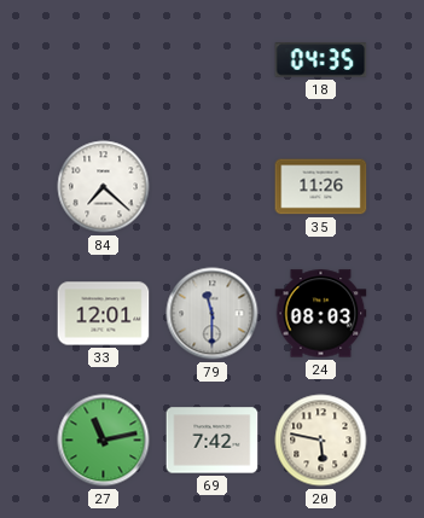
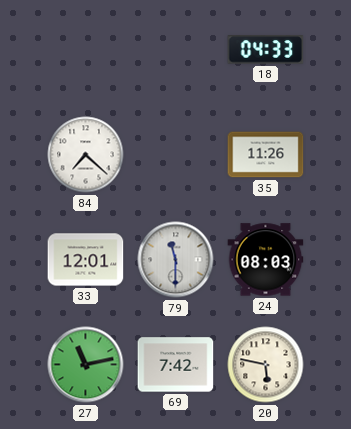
18: 04:35 -> 04:33
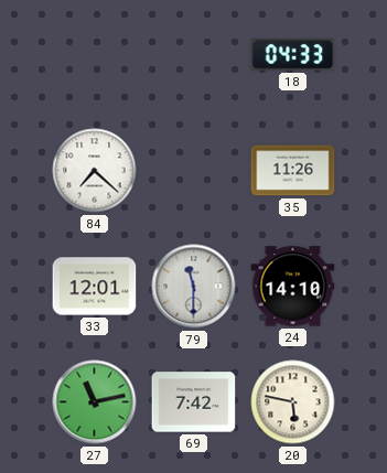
24: 08:03 -> 14:10
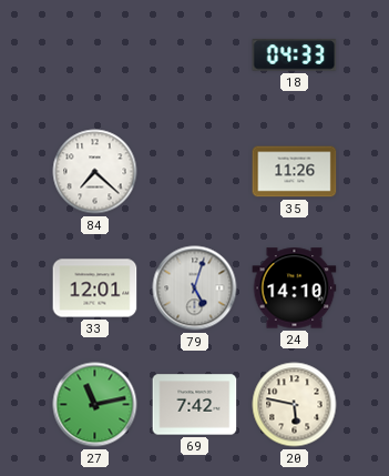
79: 11:30 -> 5:03
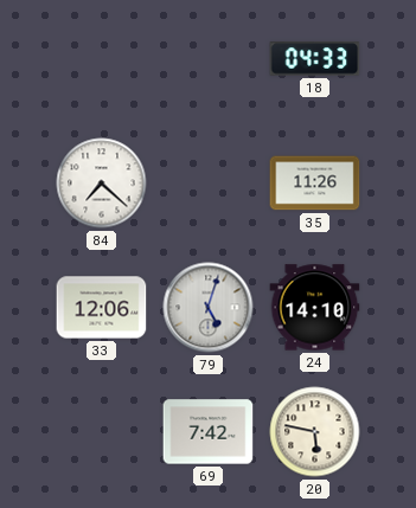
33: 12:01 -> 12:06
27: 11:13 -> none
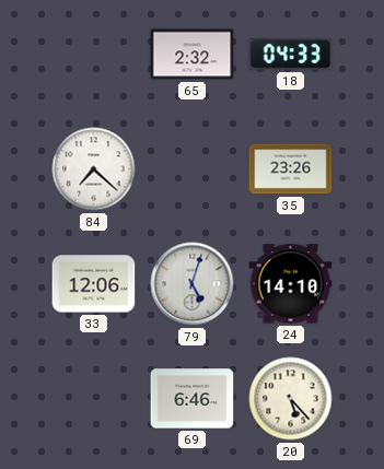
65: none -> 2:32
35: 11:26 -> 23:26
69: 7:42 -> 6:46
20: 5:47 -> 5:23
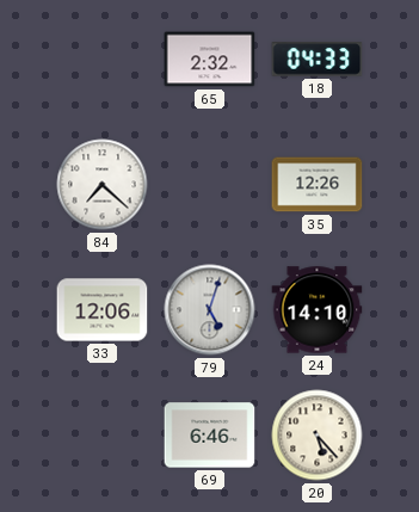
35: 23:26 -> 12:26
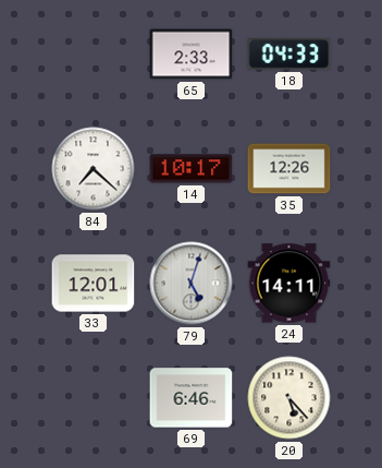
65: 2:32 -> 2:33
14: none -> 10:17
33: 12:06 -> 12:01
24: 14:10 -> 14:11
